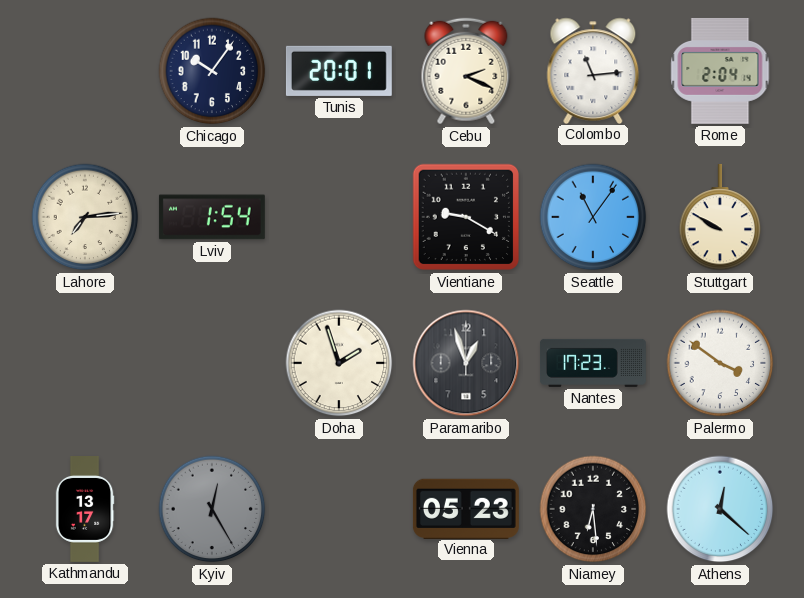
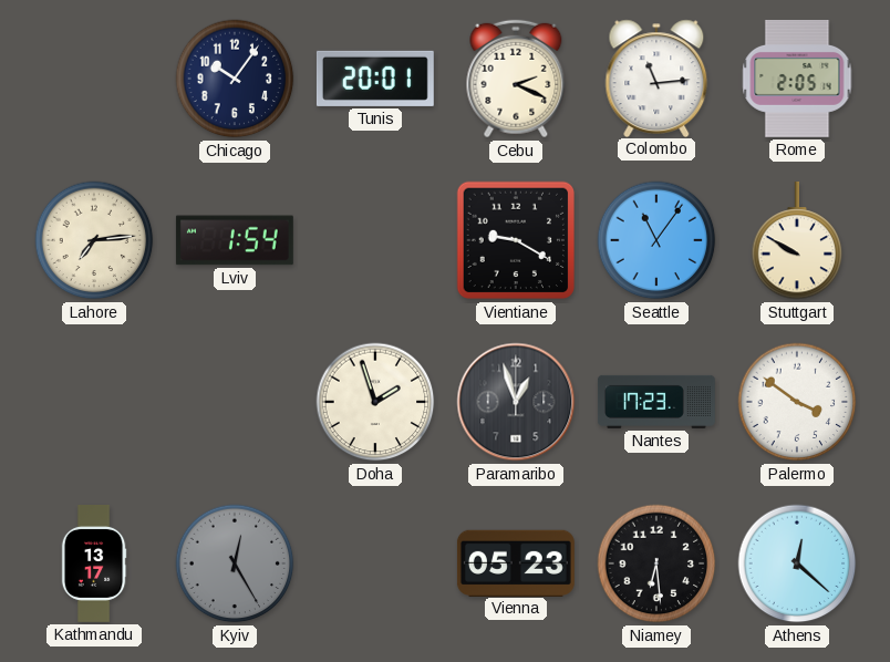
Rome: 2:04 -> 2:05
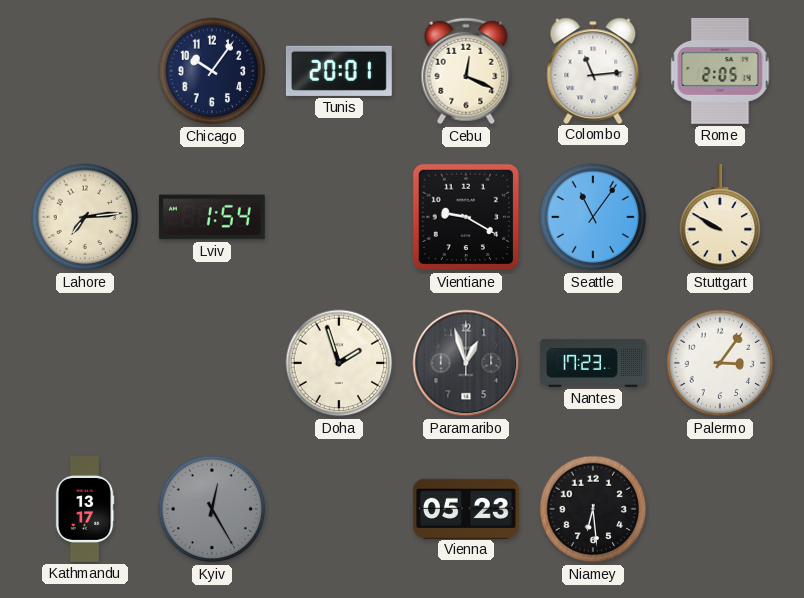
Cebu: 2:19 -> 12:19
Palermo: 3:51 -> 3:06
Athens: 12:22 -> none
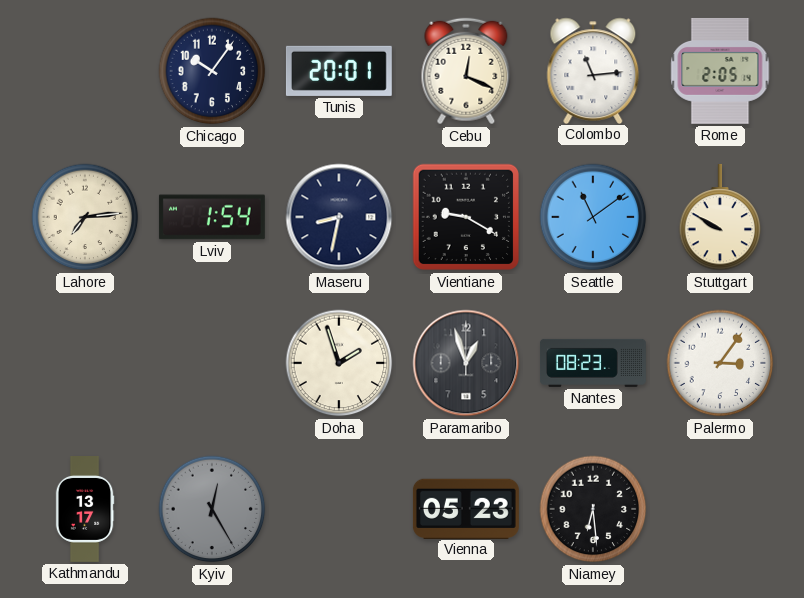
Maseru: none -> 8:32
Seattle: 11:06 -> 11:09
Nantes: 17:23 -> 08:23
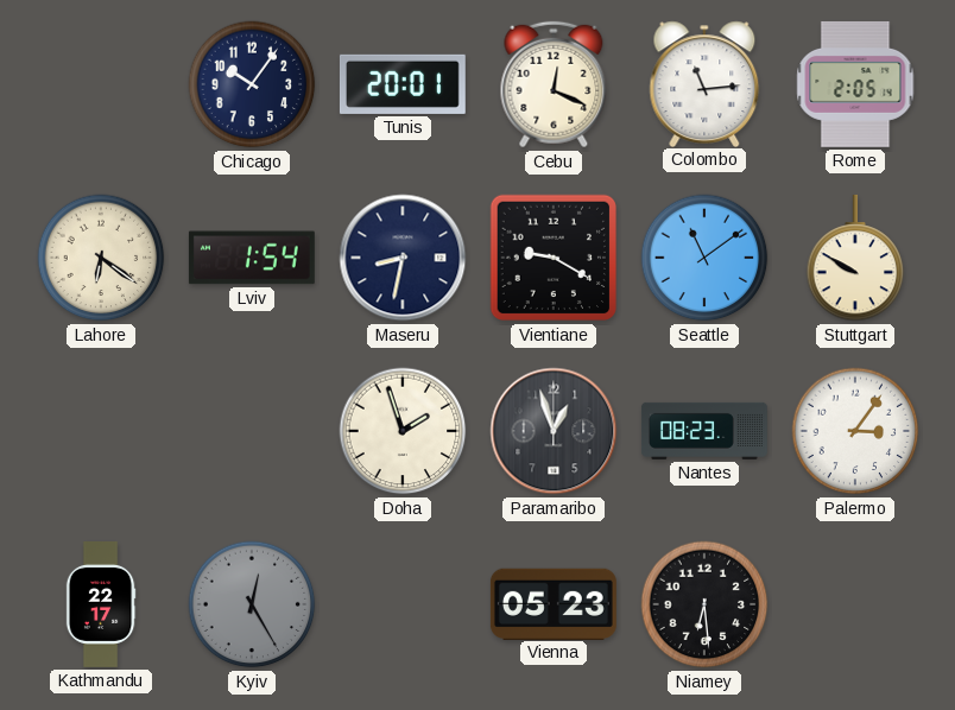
Lahore: 7:14 -> 6:21
Kathmandu: 13:17 -> 22:17
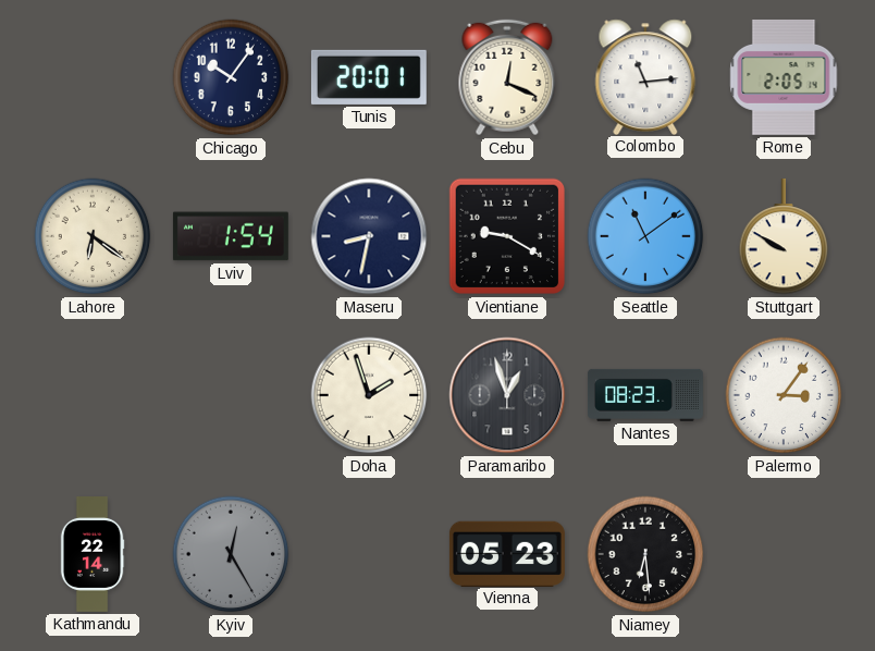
Kathmandu: 22:17 -> 22:14
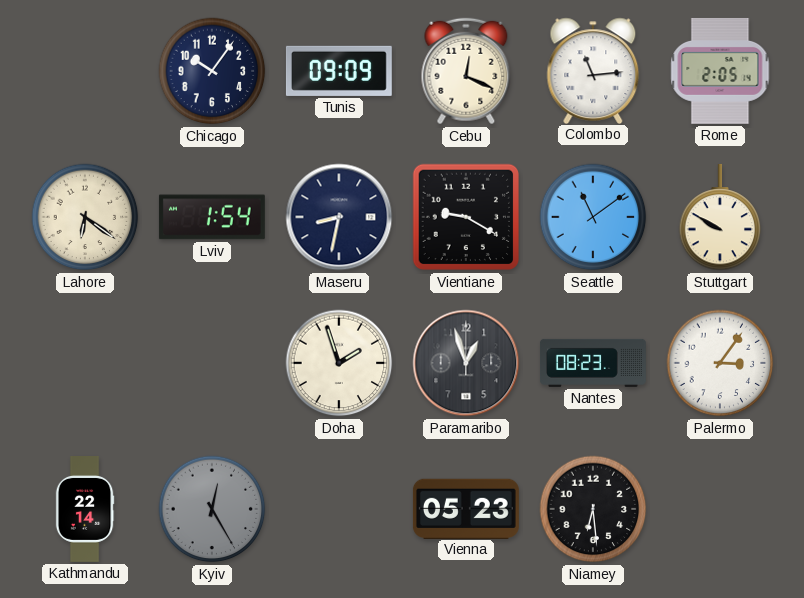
Tunis: 20:01 -> 09:09
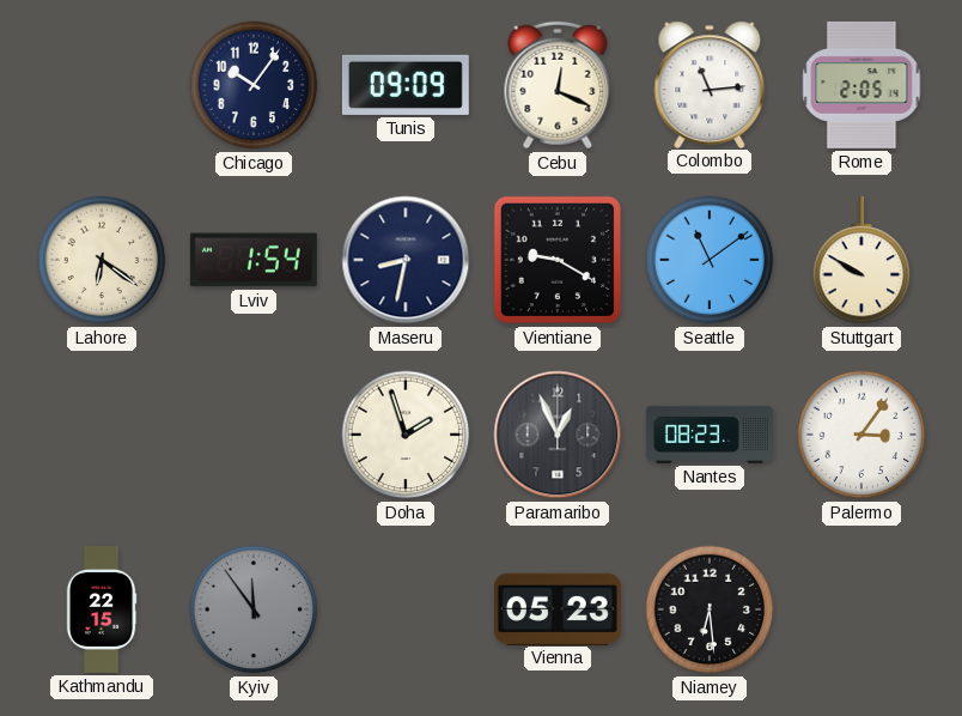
Paramaribo: 12:57 -> 12:56
Kathmandu: 22:14 -> 22:15
Kyiv: 12:25 -> 11:54
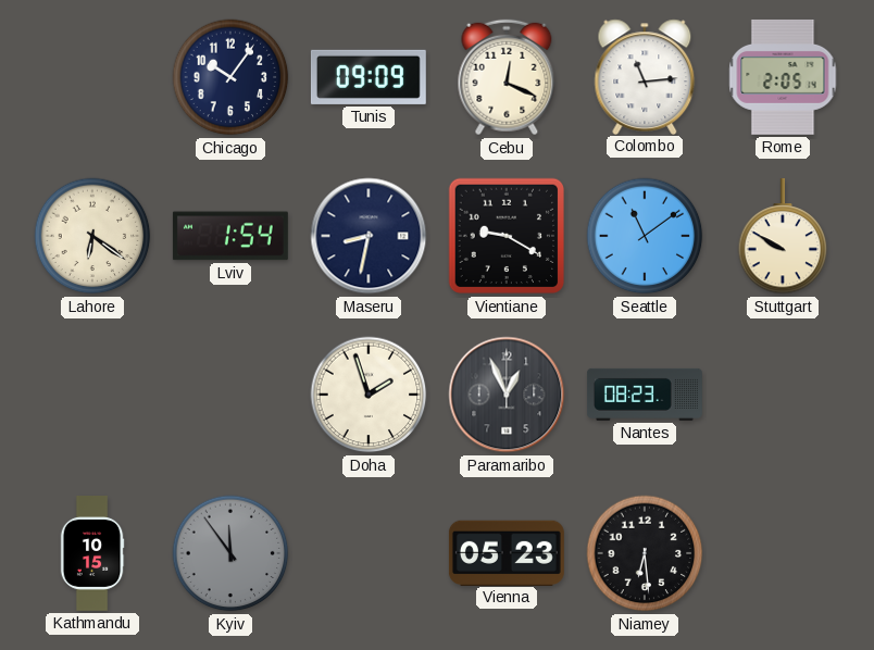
Palermo: 3:06 -> none
Kathmandu: 22:15 -> 10:15
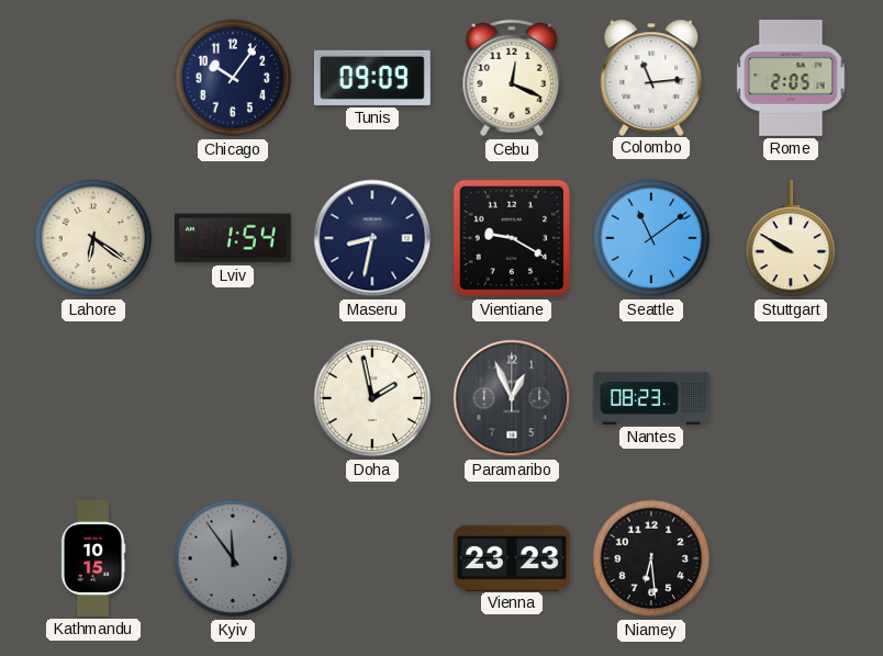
Doha: 1:57 -> 1:58
Vienna: 05:23 -> 23:23
